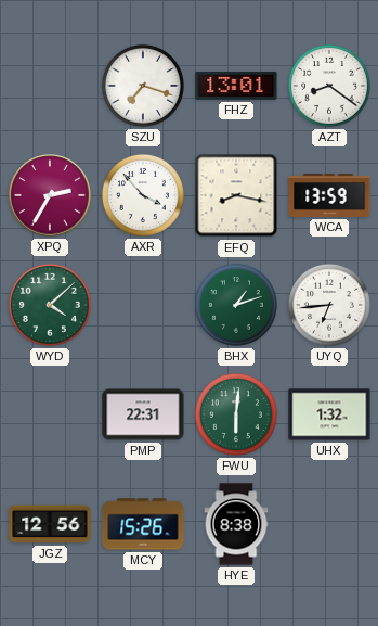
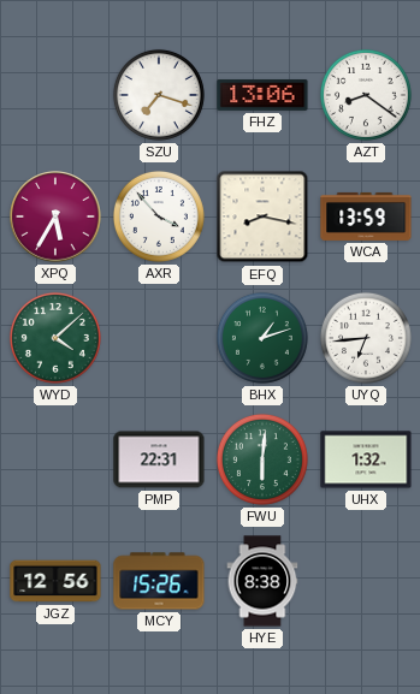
FHZ: 13:01 -> 13:06
XPQ: 2:35 -> 5:35
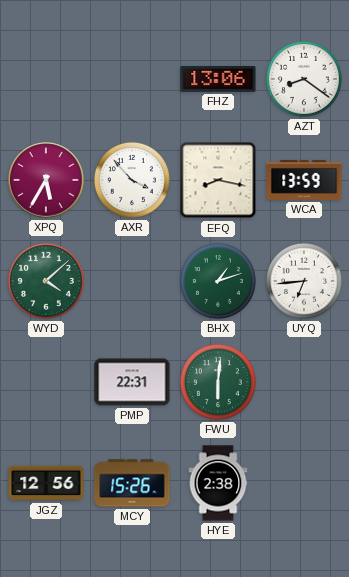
SZU: 7:18 -> none
UHX: 1:32 -> none
HYE: 8:38 -> 2:38
